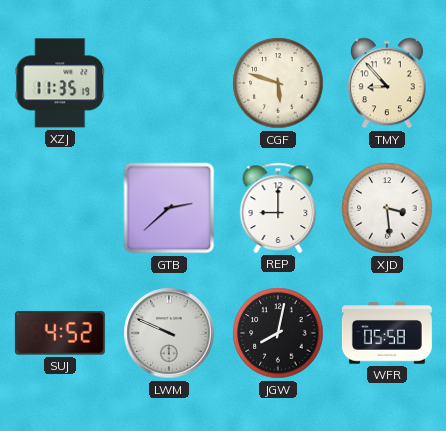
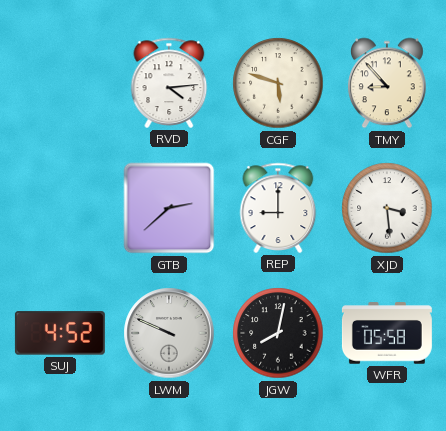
XZJ: 11:35 -> none
RVD: none -> 4:14
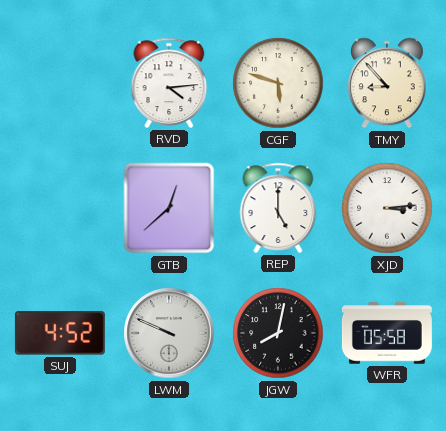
GTB: 2:38 -> 12:38
REP: 9:00 -> 5:00
XJD: 3:29 -> 3:14
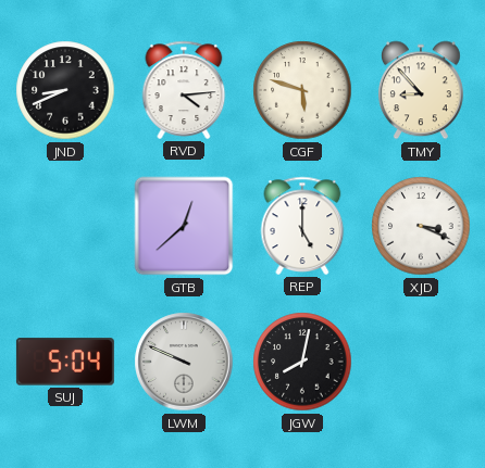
JND: none -> 8:41
XJD: 3:14 -> 3:19
SUJ: 4:52 -> 5:04
WFR: 05:58 -> none
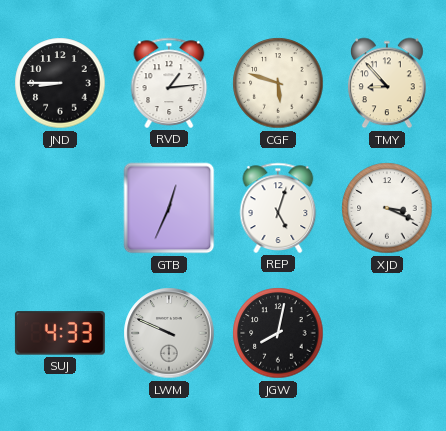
JND: 8:41 -> 8:45
RVD: 4:14 -> 1:14
GTB: 12:38 -> 12:34
REP: 5:00 -> 5:03
SUJ: 5:04 -> 4:33
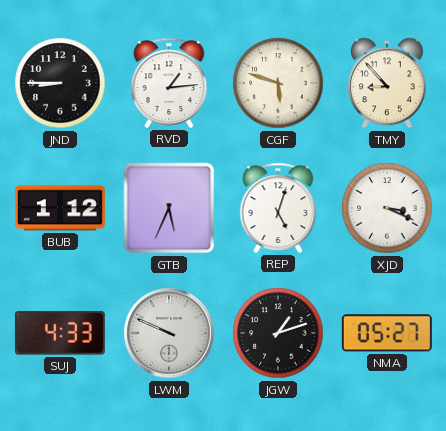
BUB: none -> 1:12
GTB: 12:34 -> 5:34
JGW: 8:02 -> 1:12
NMA: none -> 05:27
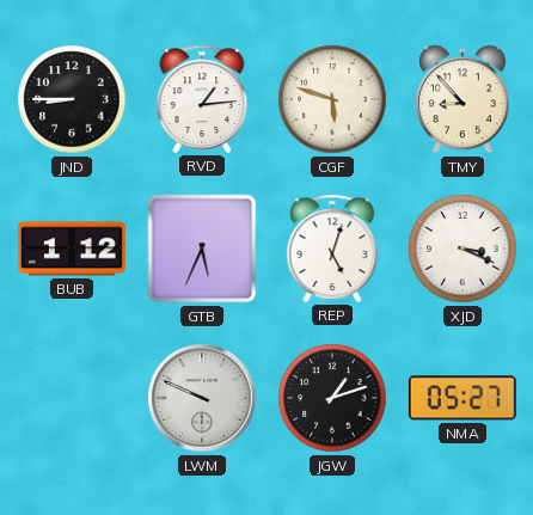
SUJ: 4:33 -> none
